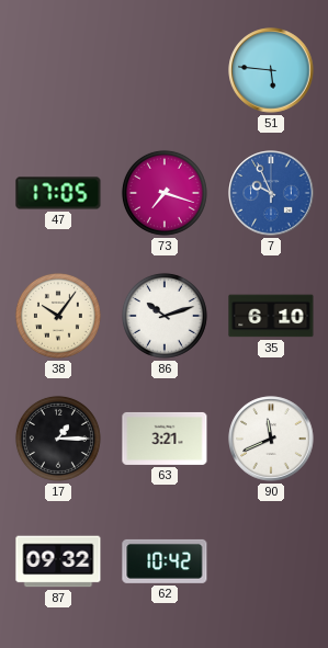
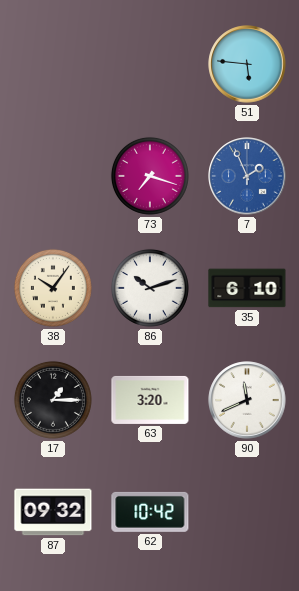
47: 17:05 -> none
7: 9:56 -> 1:56
63: 3:21 -> 3:20
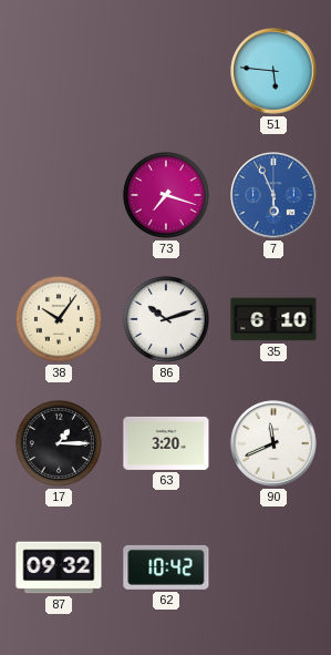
7: 1:56 -> 5:56
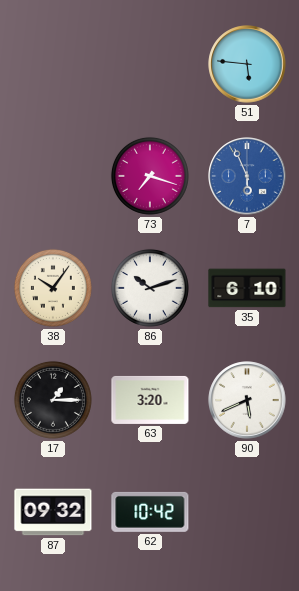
90: 11:41 -> 5:41
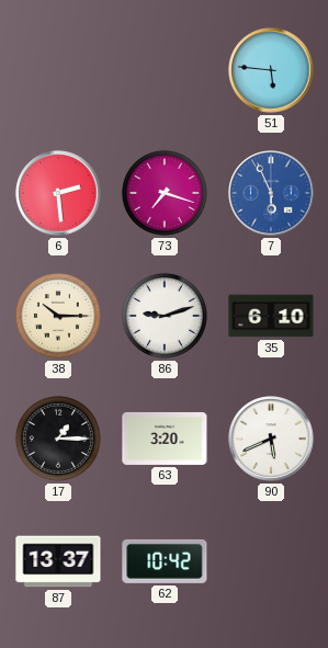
6: none -> 2:29
38: 10:06 -> 10:15
86: 10:12 -> 9:12
87: 09:32 -> 13:37
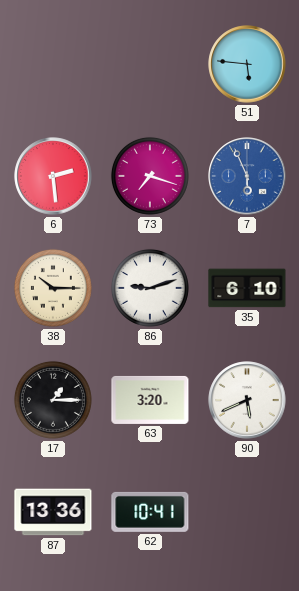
87: 13:37 -> 13:36
62: 10:42 -> 10:41
